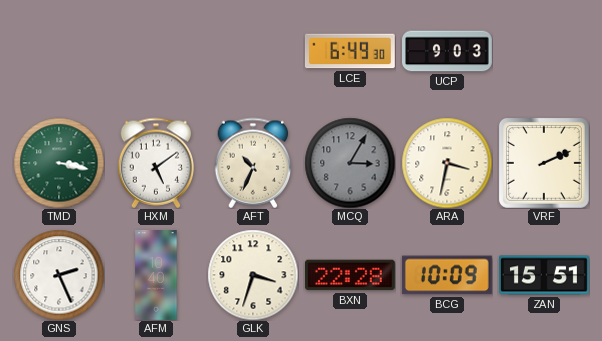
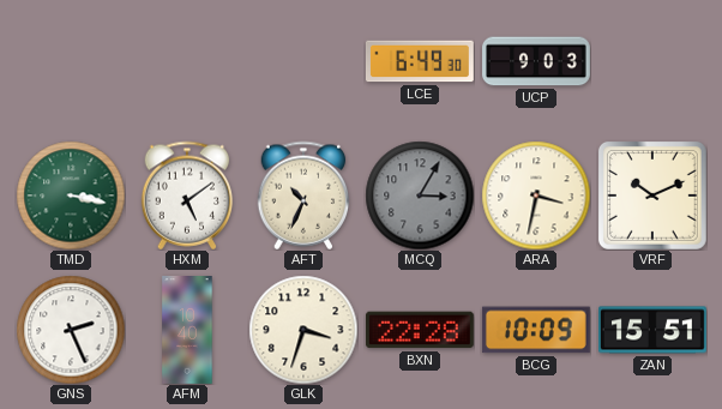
VRF: 2:11 -> 10:11
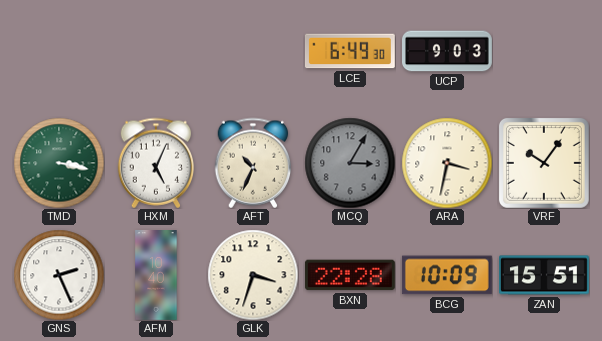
HXM: 5:09 -> 5:04
VRF: 10:11 -> 10:06
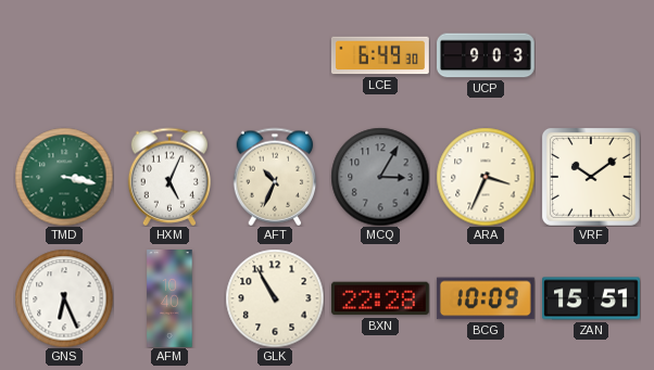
ARA: 3:32 -> 3:34
VRF: 10:06 -> 10:09
GNS: 2:26 -> 6:26
GLK: 3:33 -> 10:55
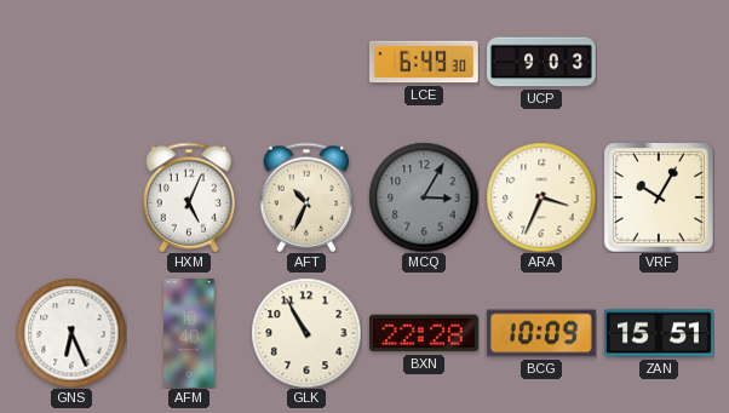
TMD: 3:17 -> none
VRF: 10:09 -> 10:05
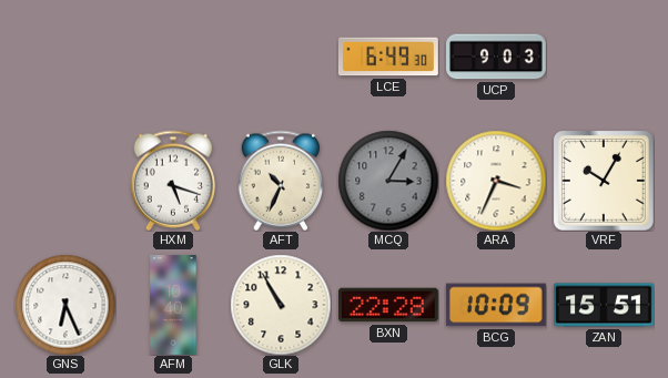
HXM: 5:04 -> 5:18
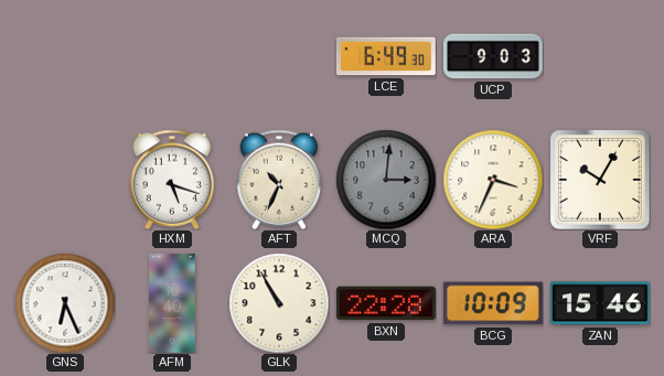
MCQ: 3:05 -> 3:01
ZAN: 15:51 -> 15:46
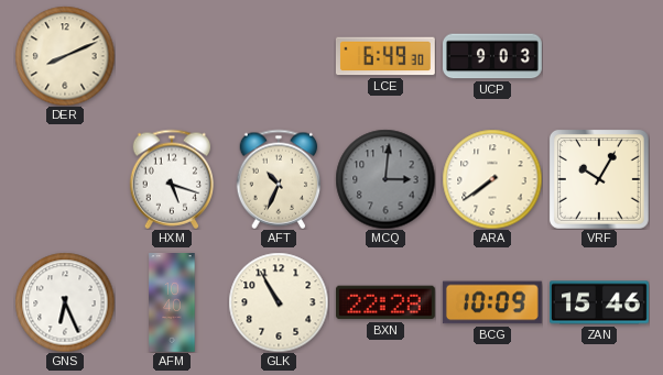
DER: none -> 8:11
ARA: 3:34 -> 7:39
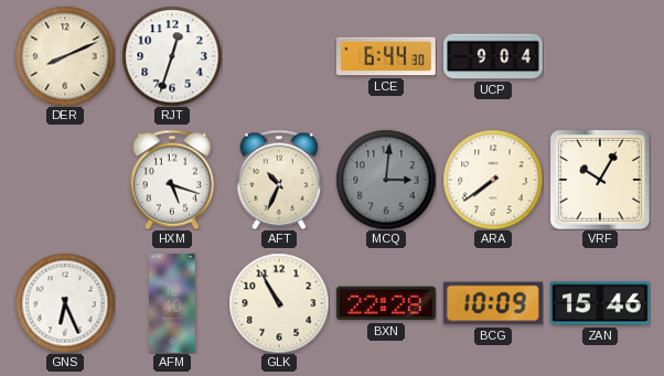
RJT: none -> 12:33
LCE: 6:49 -> 6:44
UCP: 9:03 -> 9:04
